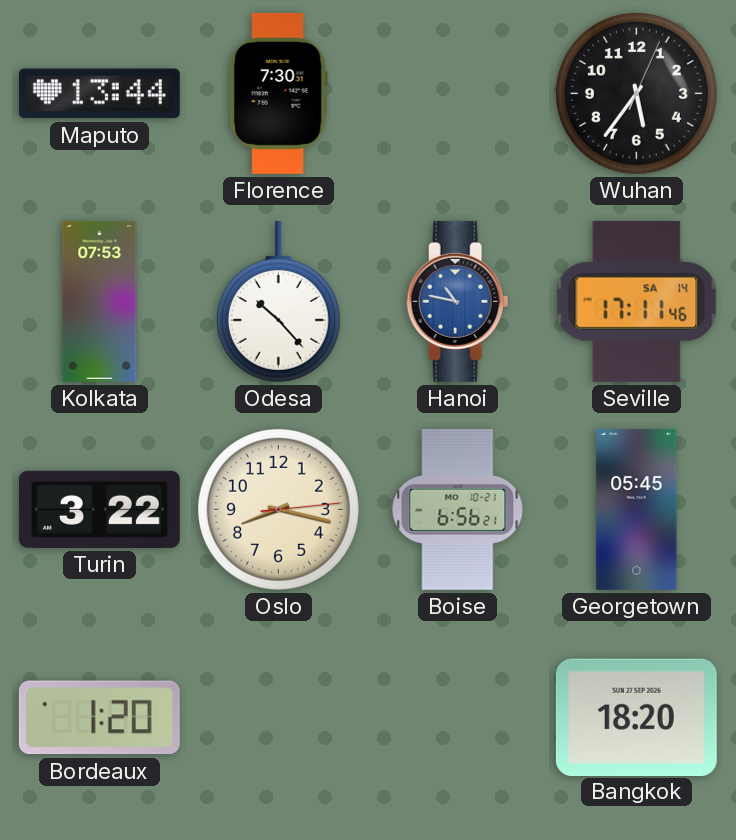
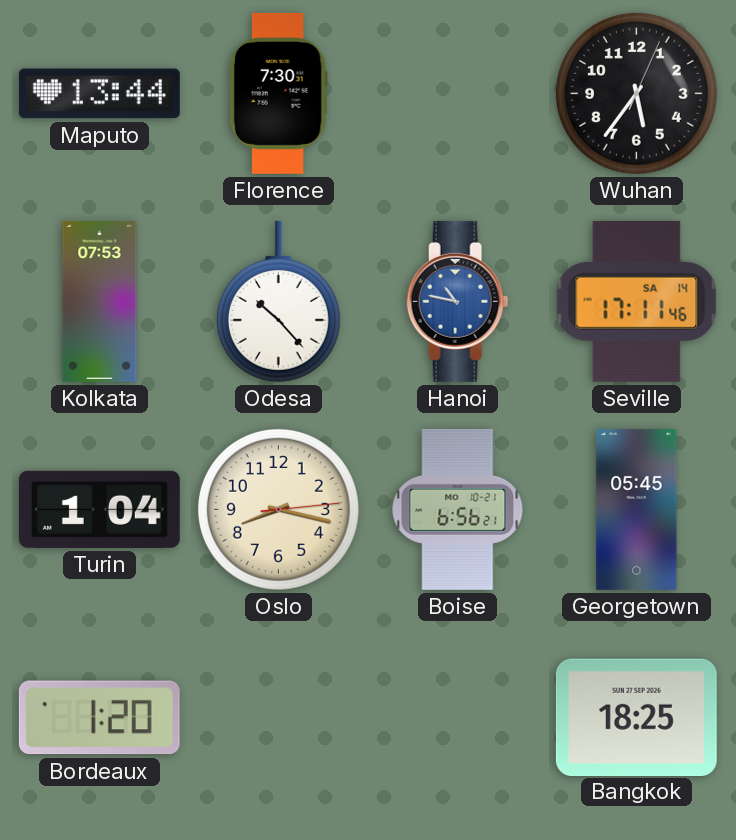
Turin: 3:22 -> 1:04
Bangkok: 18:20 -> 18:25
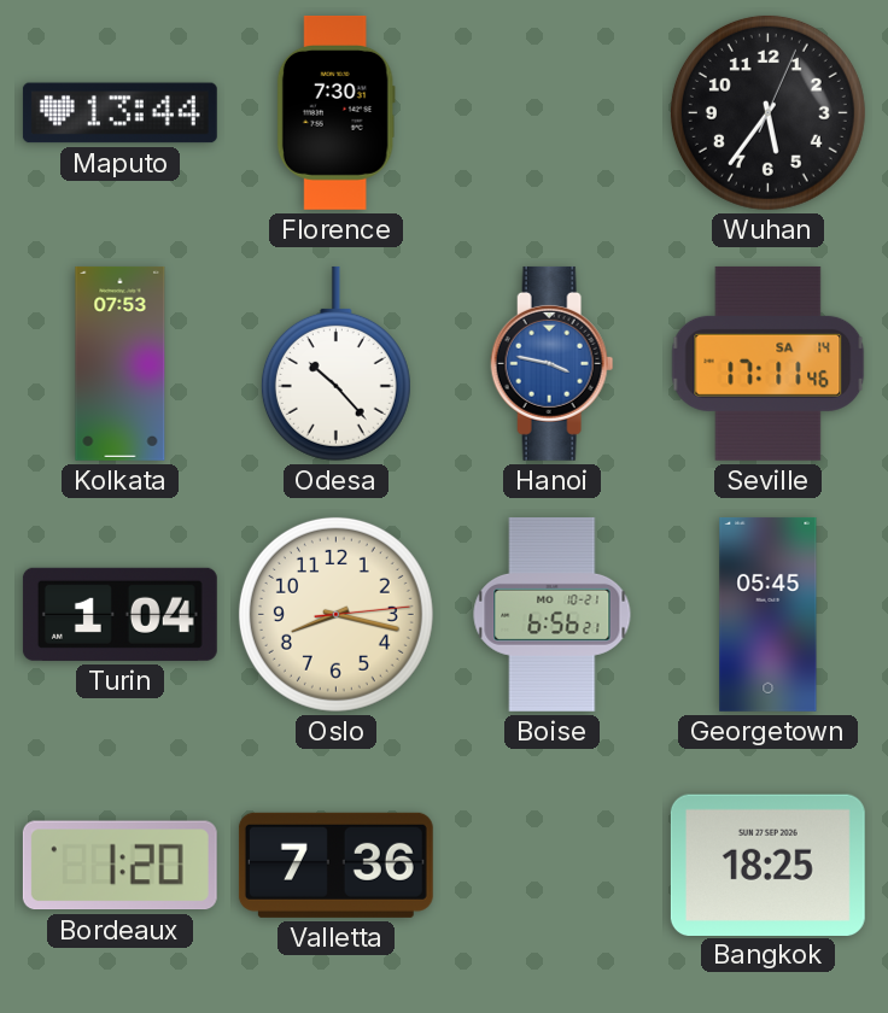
Hanoi: 10:47 -> 3:47
Valletta: none -> 7:36
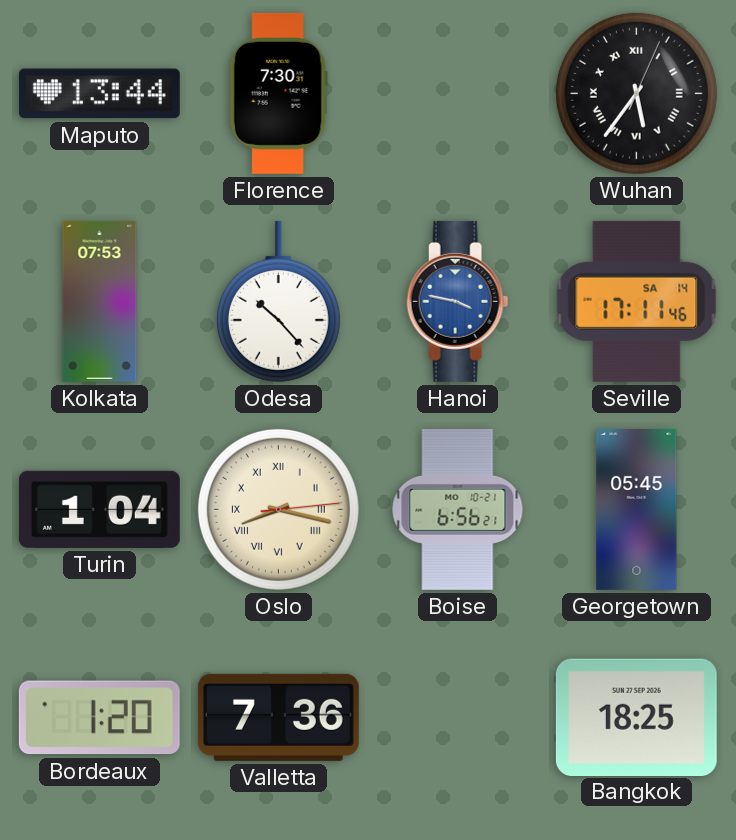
Wuhan numerals: Arabic -> Roman
Oslo numerals: Arabic -> Roman
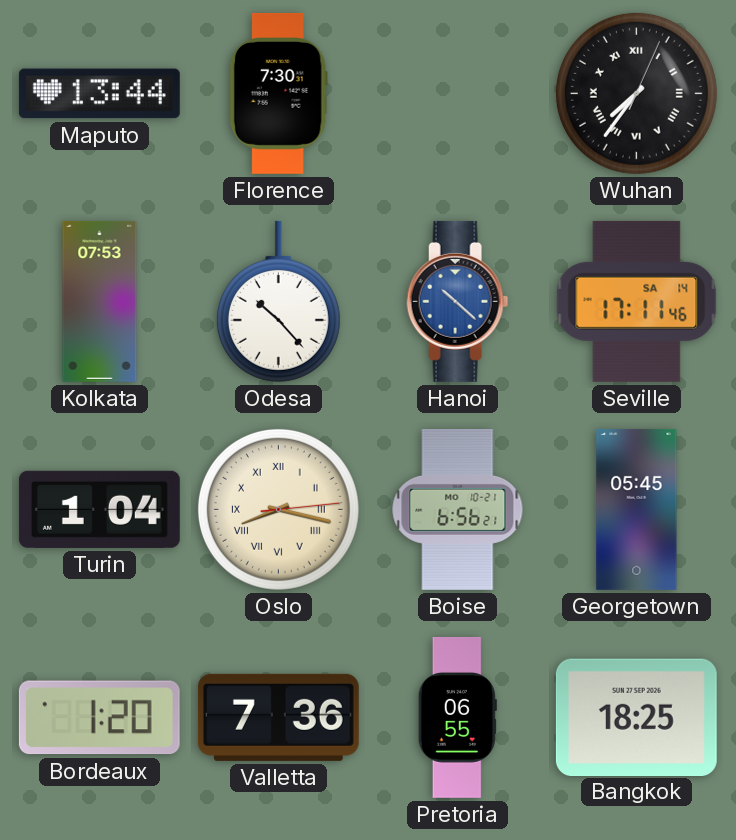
Wuhan: 5:36 -> 7:36
Hanoi: 3:47 -> 10:22
Pretoria: none -> 06:55
